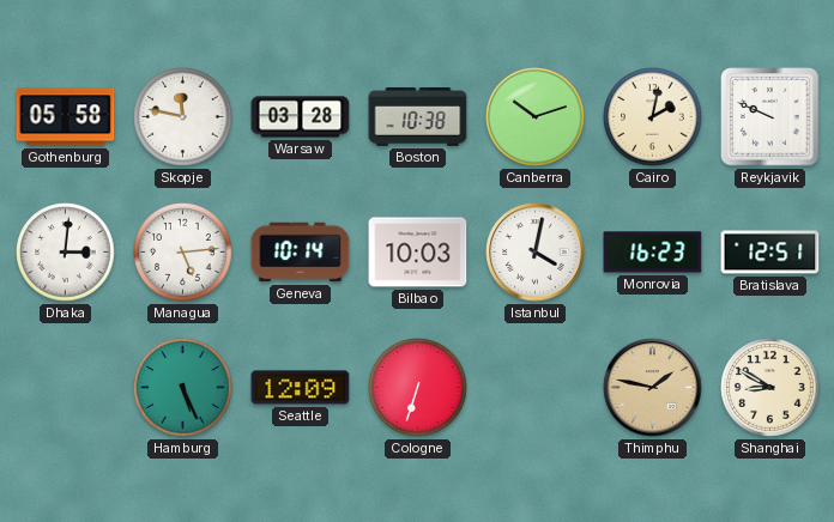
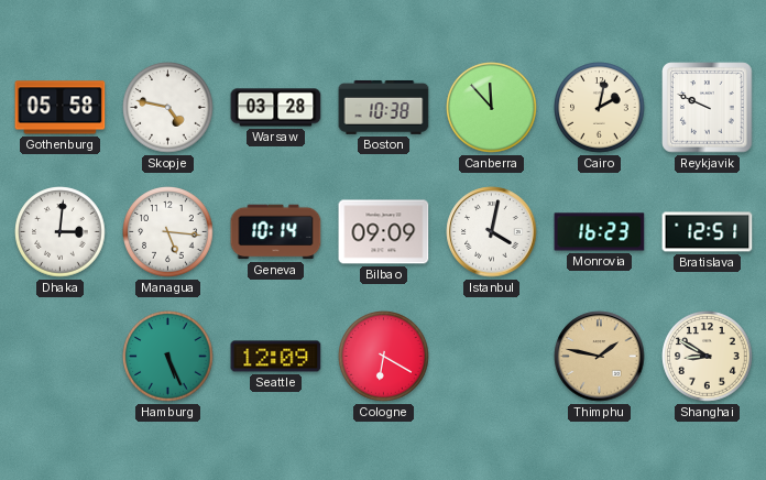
Skopje: 11:47 -> 4:47
Canberra: 10:12 -> 11:53
Managua: 5:14 -> 5:16
Bilbao: 10:03 -> 09:09
Cologne: 6:33 -> 6:20
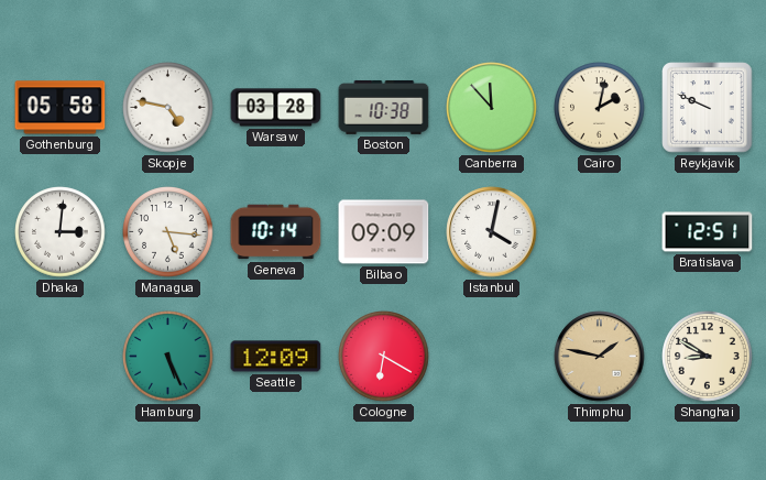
Monrovia: 16:23 -> none
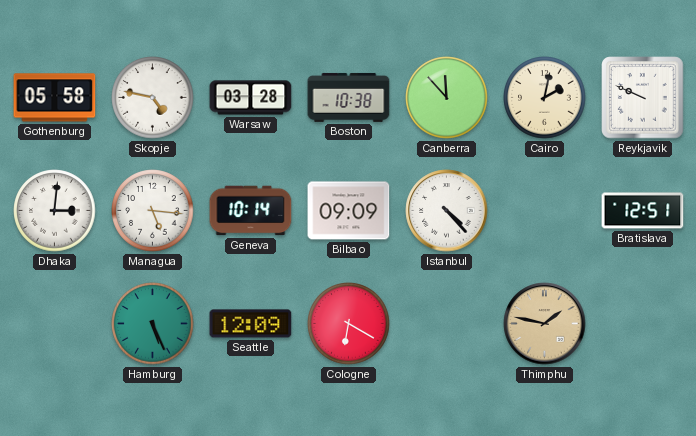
Istanbul: 4:02 -> 4:23
Shanghai: 8:50 -> none
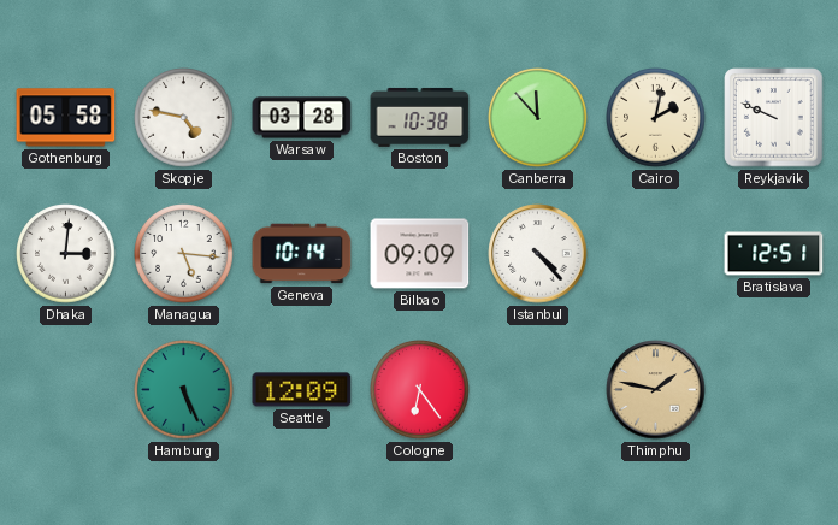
Cologne: 6:20 -> 6:24
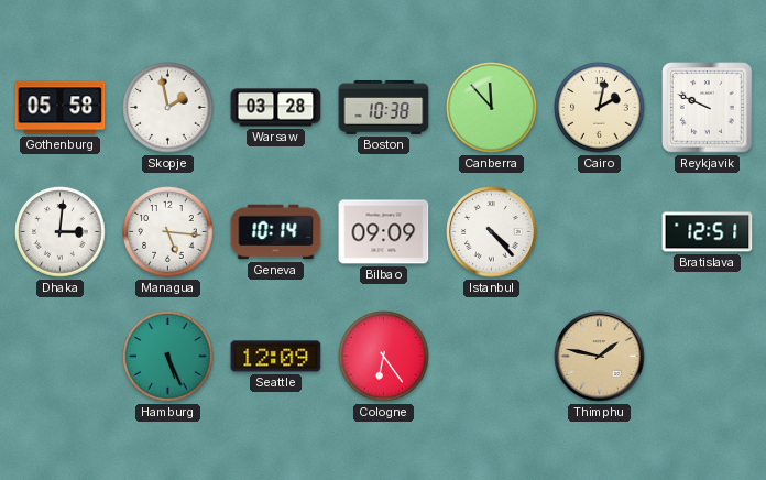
Skopje: 4:47 -> 1:58
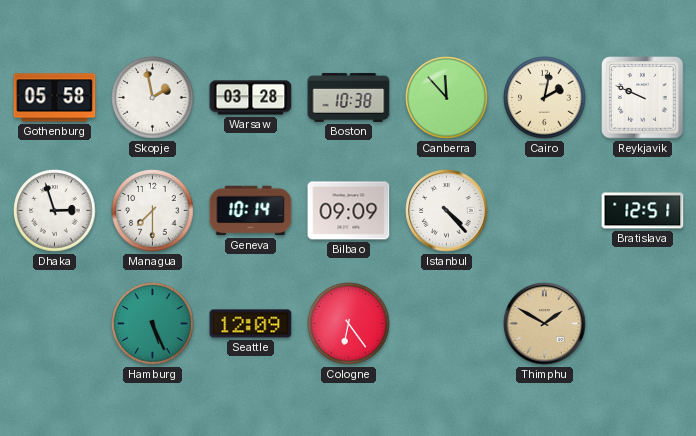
Dhaka: 3:01 -> 2:57
Managua: 5:16 -> 7:30
Thimphu: 1:47 -> 1:50
